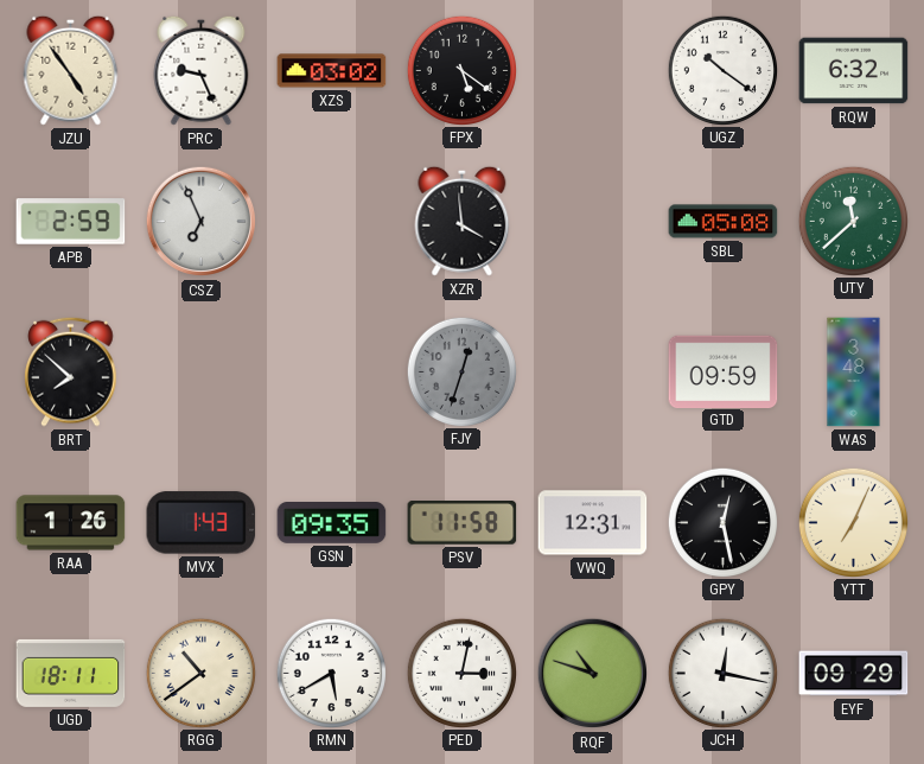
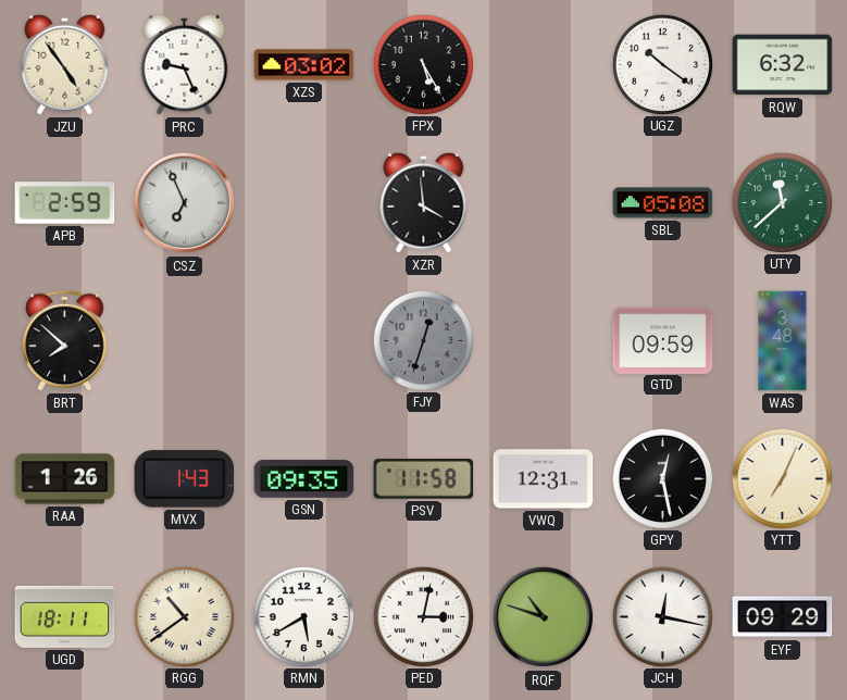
FPX: 5:21 -> 5:25
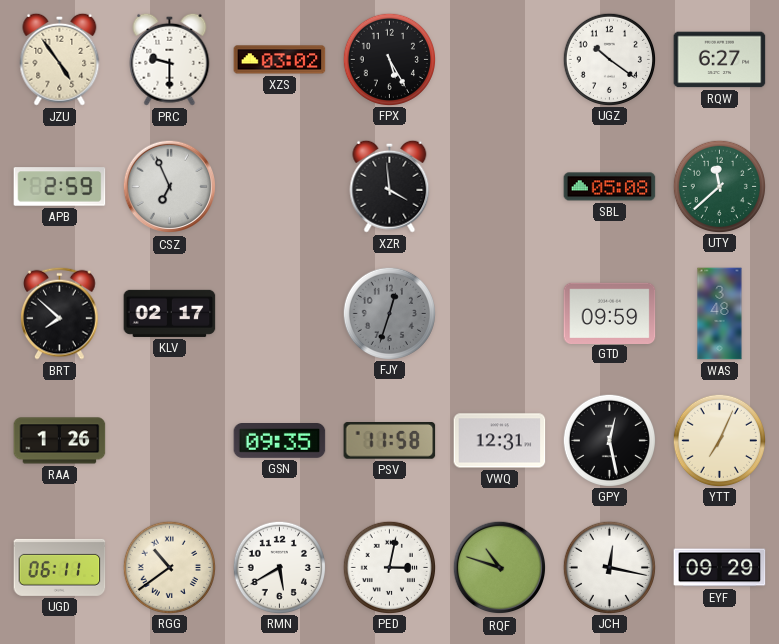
PRC: 9:26 -> 9:30
RQW: 6:32 -> 6:27
KLV: none -> 02:17
MVX: 1:43 -> none
UGD: 18:11 -> 06:11
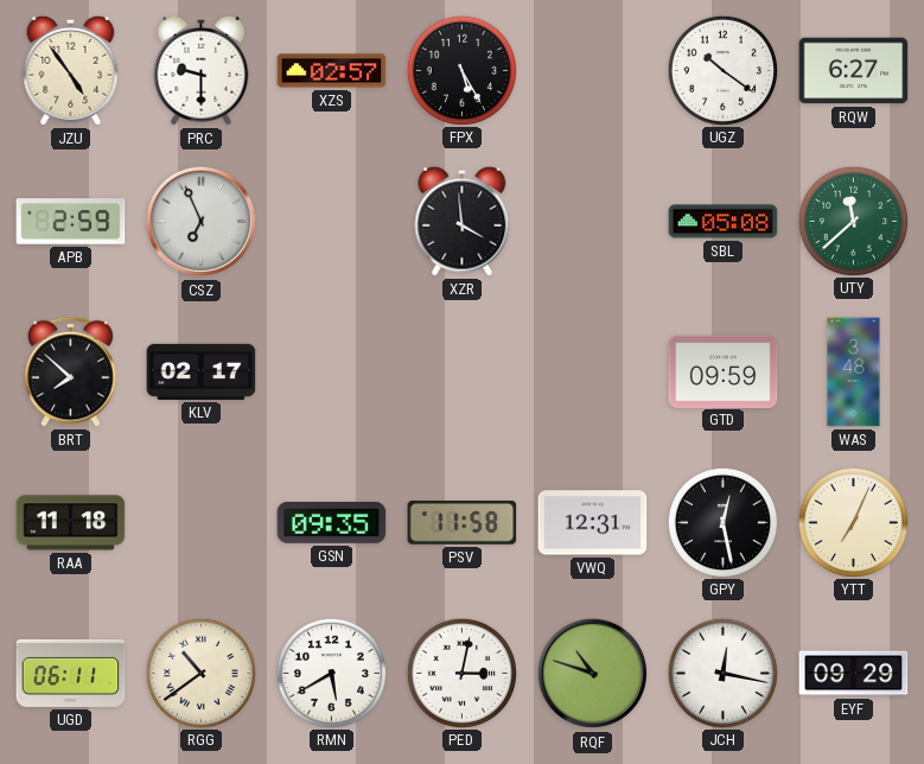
XZS: 03:02 -> 02:57
FJY: 12:33 -> none
RAA: 1:26 -> 11:18
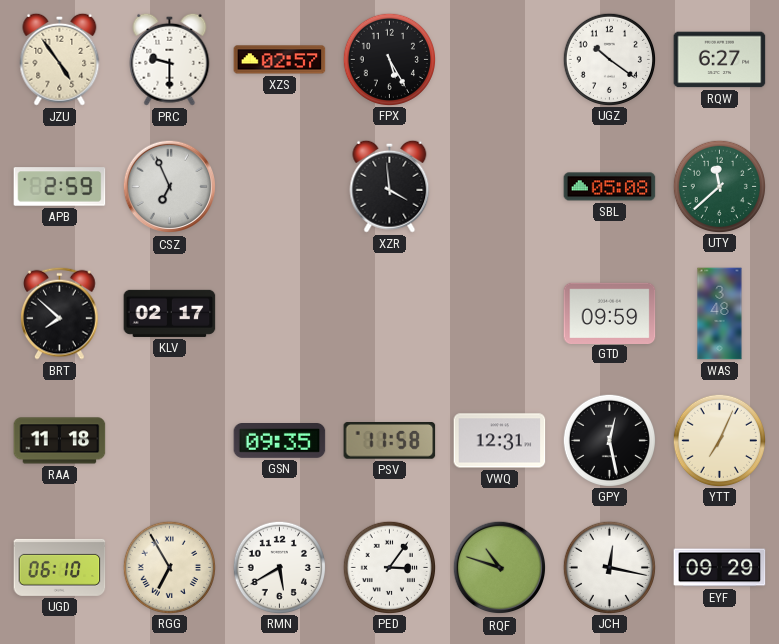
UGD: 06:11 -> 06:10
RGG: 10:39 -> 6:55
PED: 3:02 -> 3:06
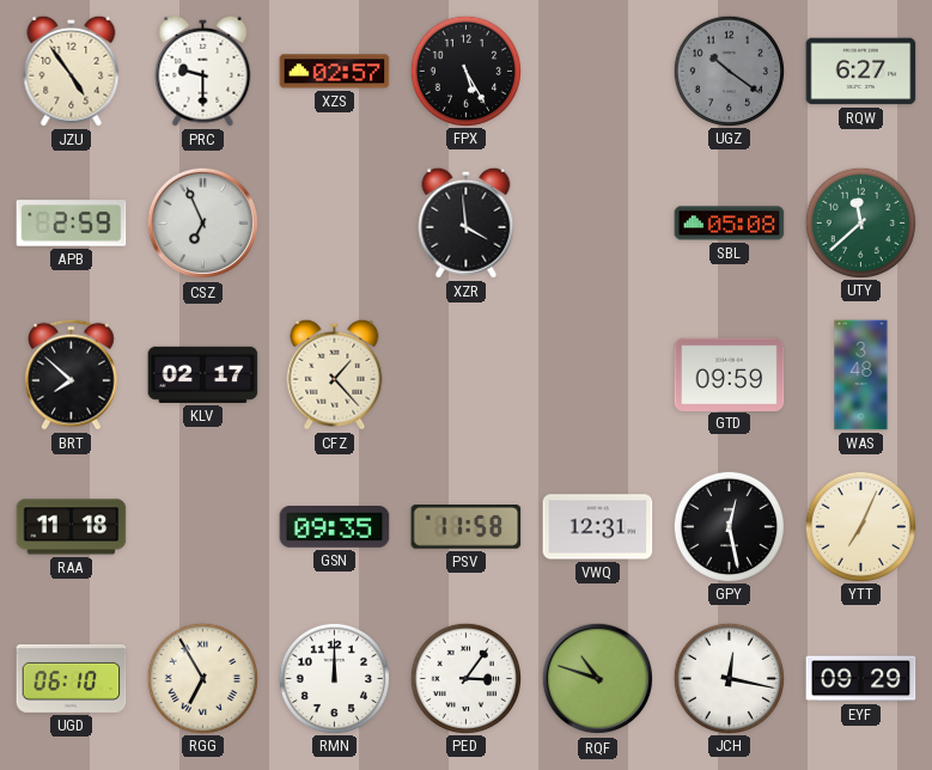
UGZ dial: white -> grey
CFZ: none -> 1:23
RMN: 5:40 -> 12:00
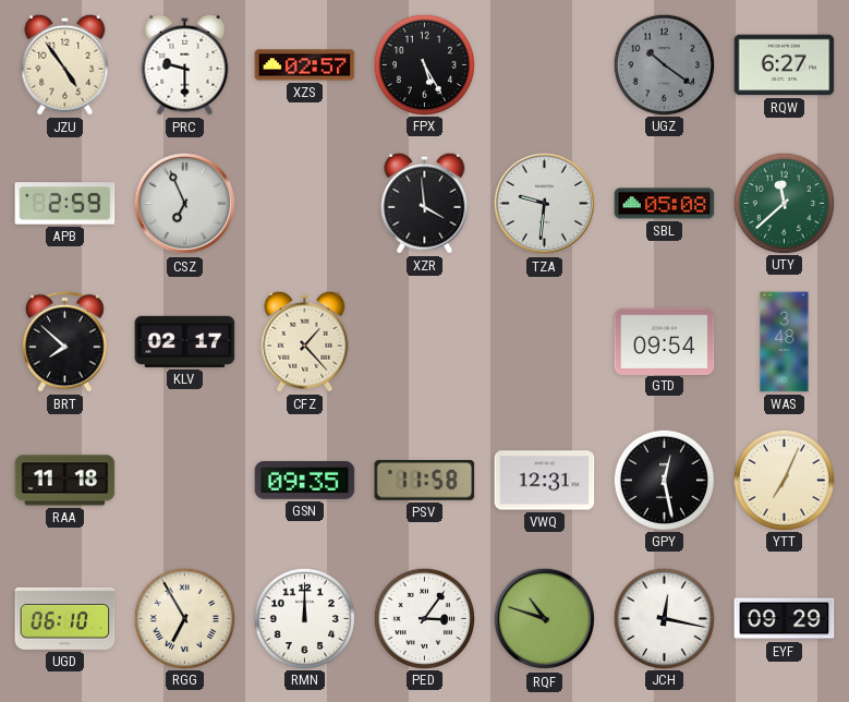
TZA: none -> 9:31
GTD: 09:59 -> 09:54
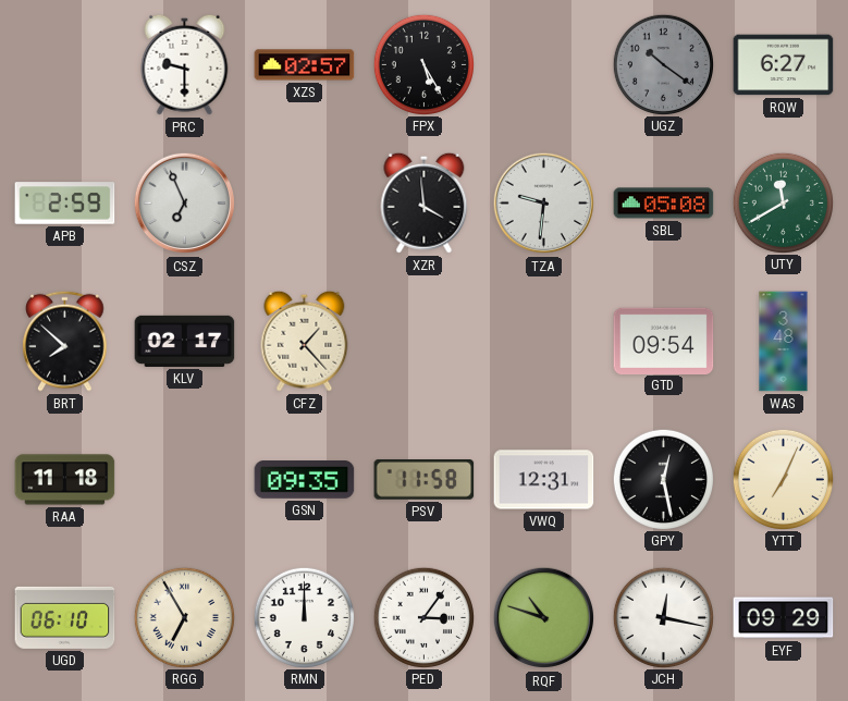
JZU: 4:54 -> none
UTY: 11:38 -> 11:40
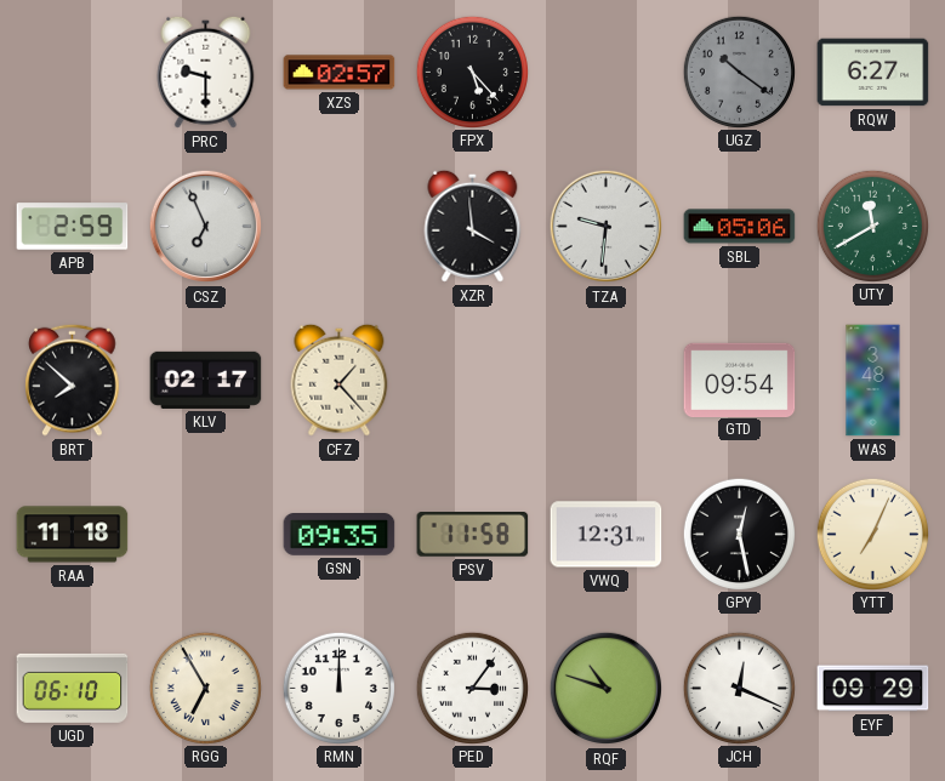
FPX: 5:25 -> 5:23
SBL: 05:08 -> 05:06
JCH: 12:17 -> 12:19
